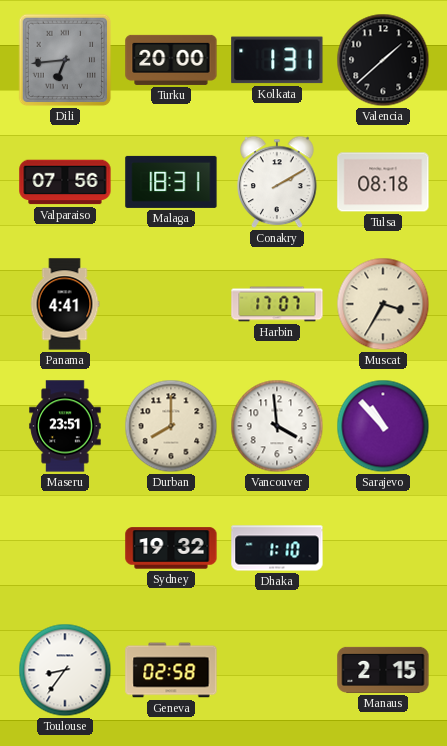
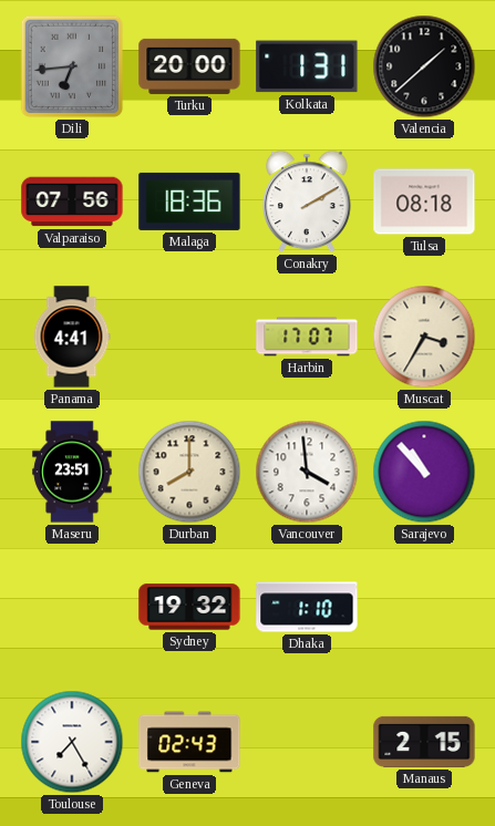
Malaga: 18:31 -> 18:36
Toulouse: 8:36 -> 7:25
Geneva: 02:58 -> 02:43
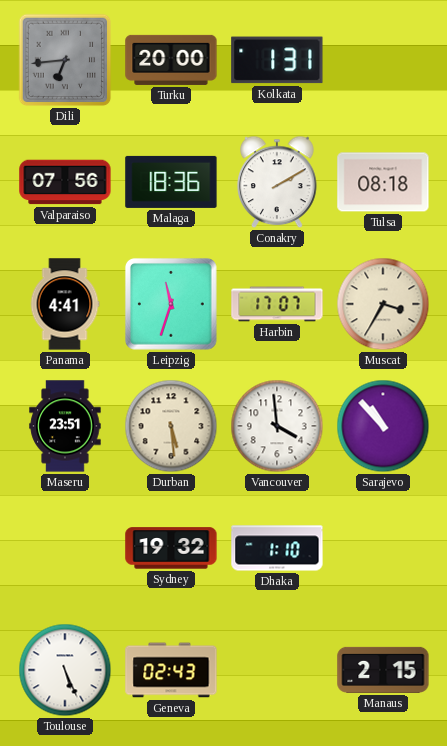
Valencia: 1:38 -> none
Leipzig: none -> 11:33
Durban: 8:00 -> 5:29
Toulouse: 7:25 -> 5:26
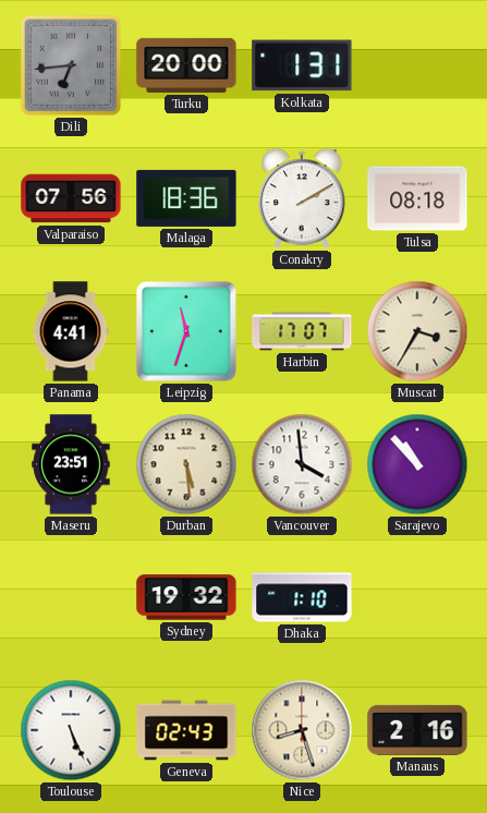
Nice: none -> 8:27
Manaus: 2:15 -> 2:16
